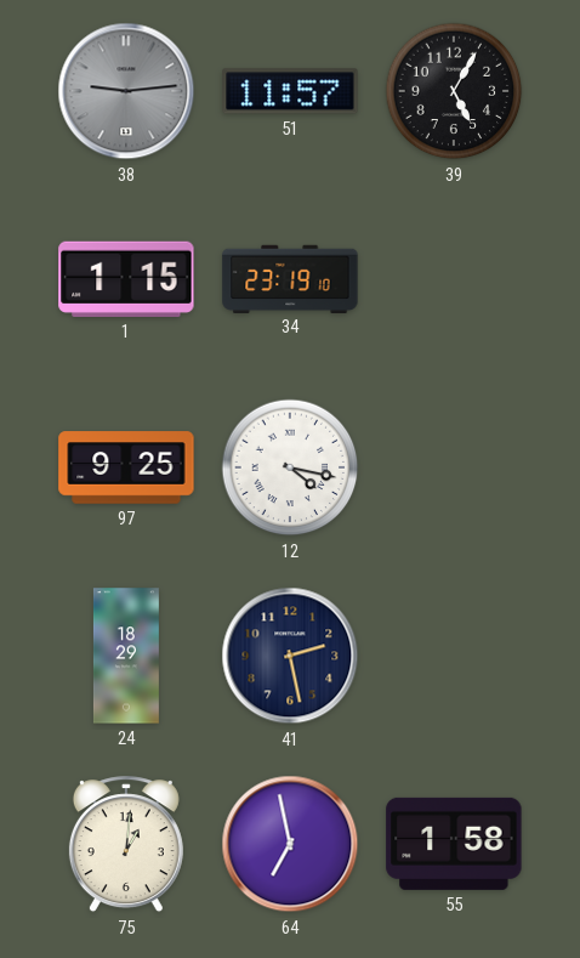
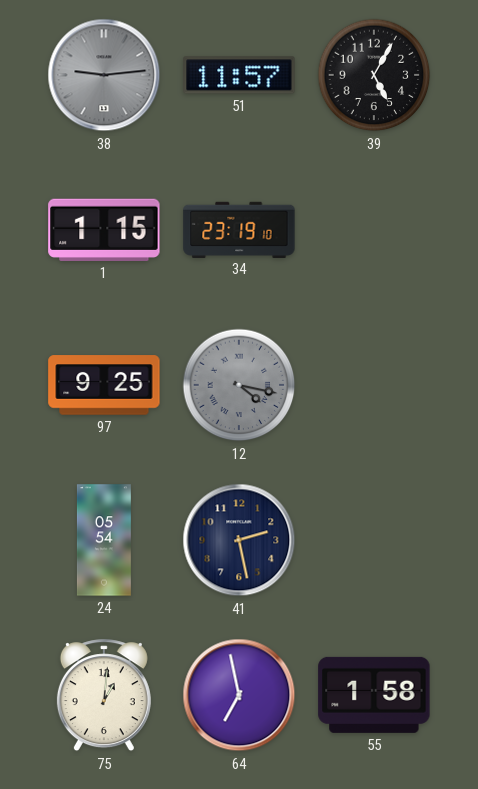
12 dial: white -> grey
24: 18:29 -> 05:54
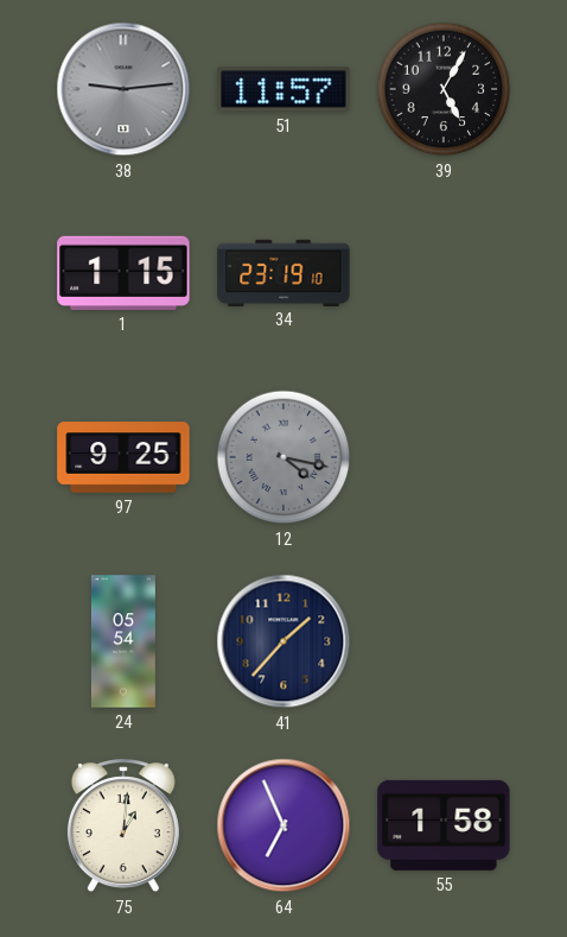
41: 2:28 -> 1:37
64: 6:58 -> 6:56
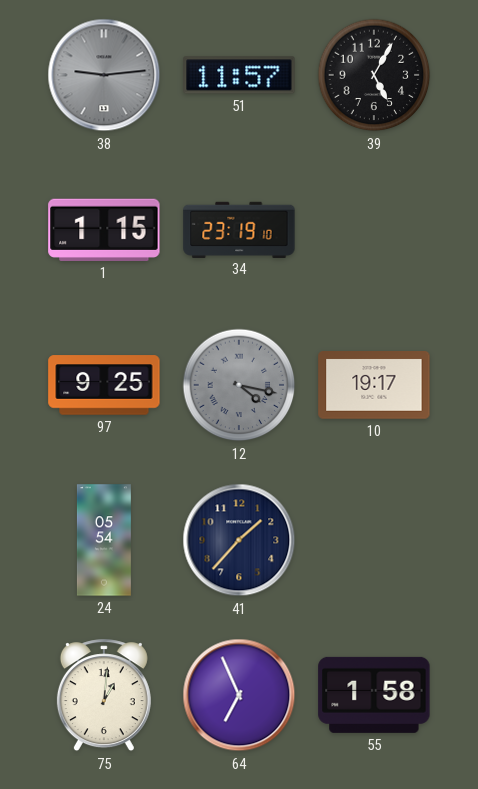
10: none -> 19:17
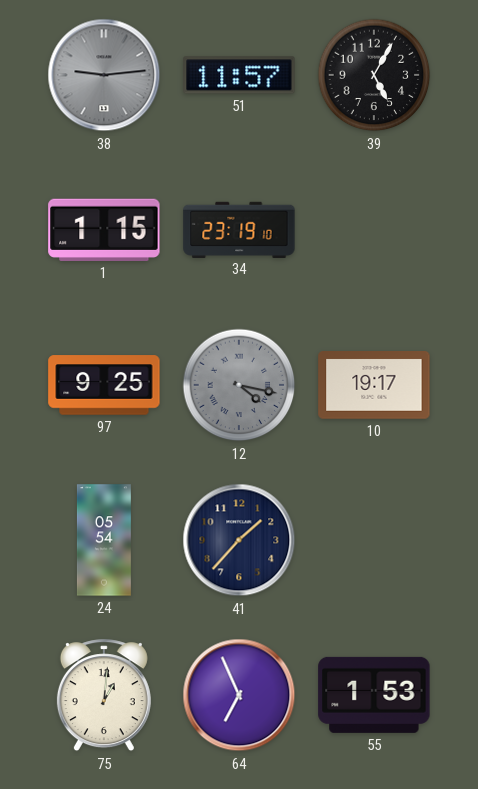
55: 1:58 -> 1:53
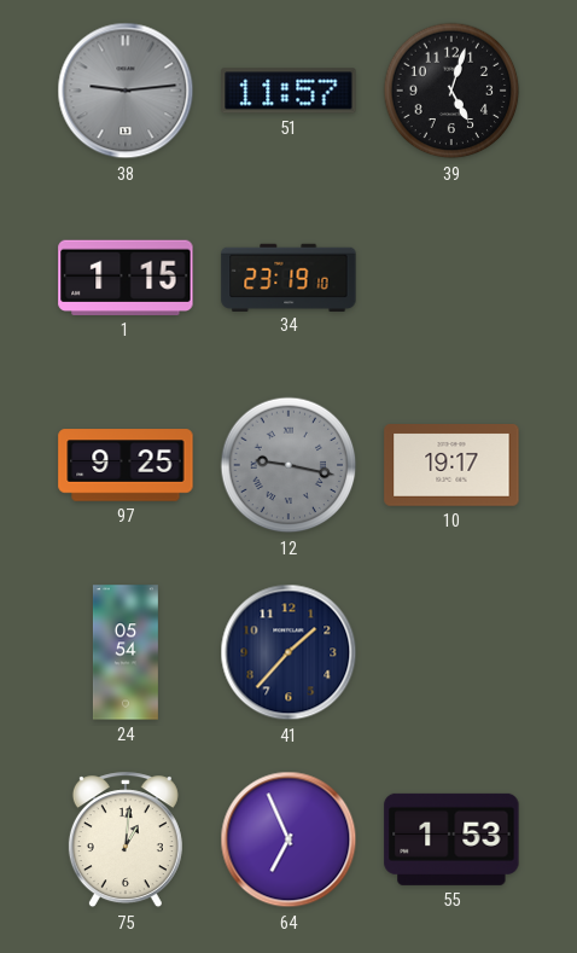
39: 5:05 -> 5:03
12: 4:17 -> 9:17
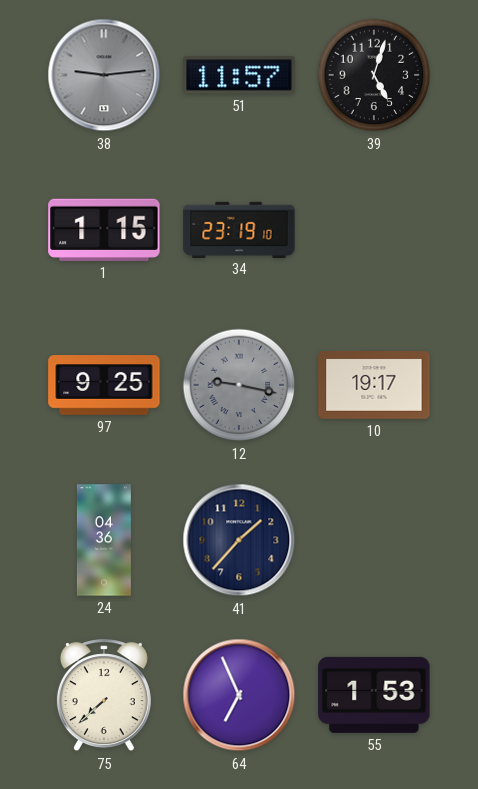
24: 05:54 -> 04:36
75: 1:01 -> 7:38
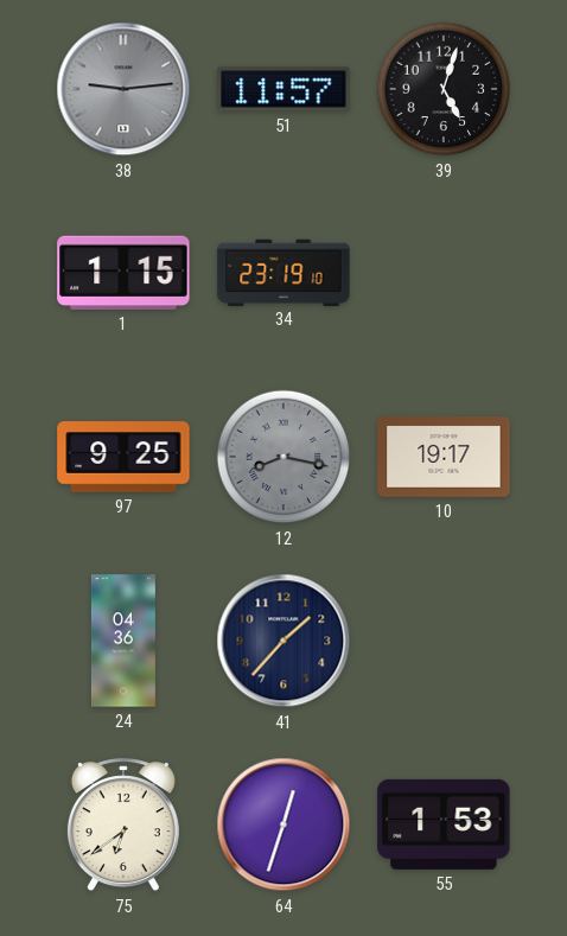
12: 9:17 -> 8:17
75: 7:38 -> 6:39
64: 6:56 -> 12:33
